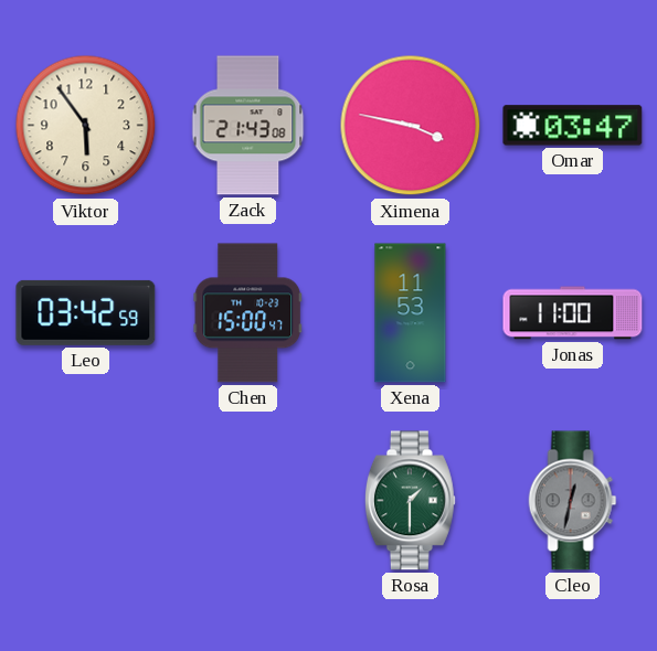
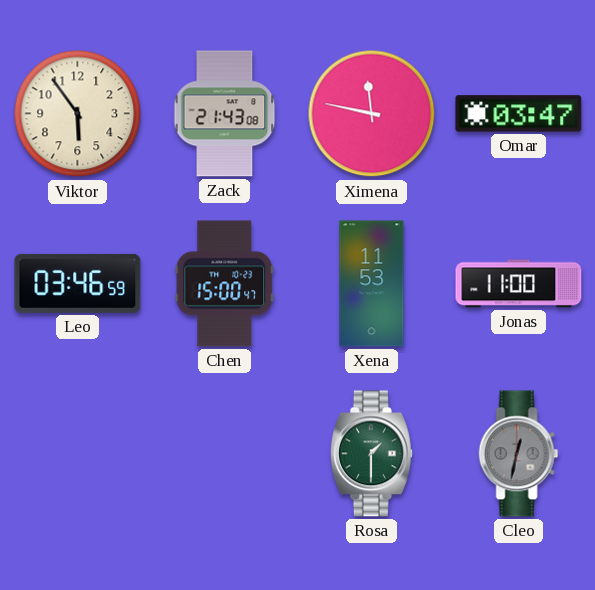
Ximena: 3:47 -> 11:47
Leo: 03:42 -> 03:46
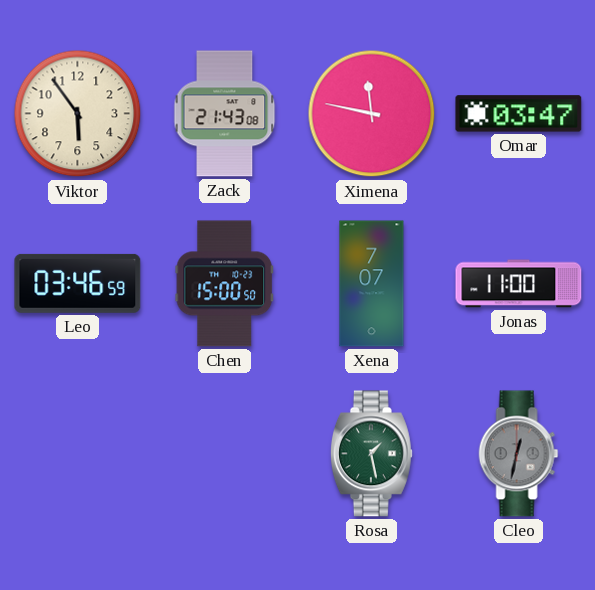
Chen: 15:00:47 -> 15:00:50
Xena: 11:53 -> 7:07
Rosa: 1:30 -> 1:28
